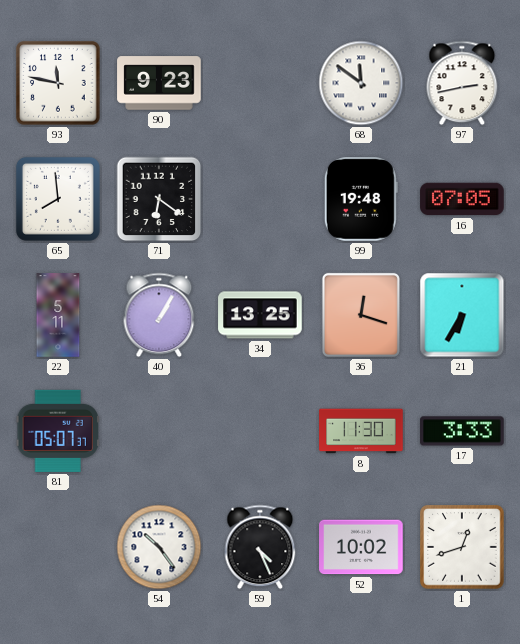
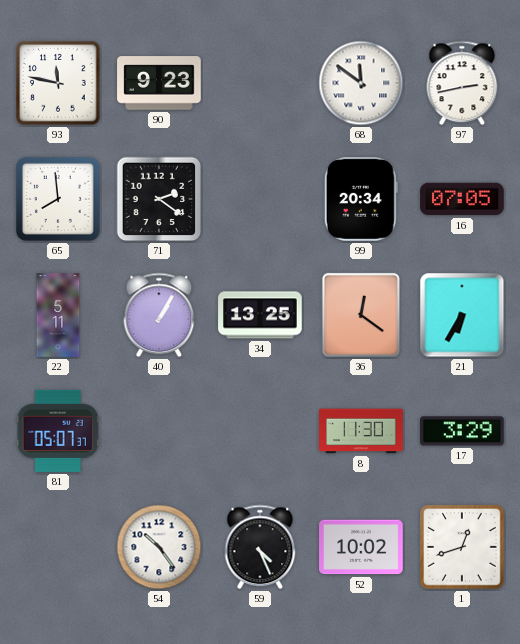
71: 6:21 -> 2:21
99: 19:48 -> 20:34
36: 12:18 -> 12:21
17: 3:33 -> 3:29
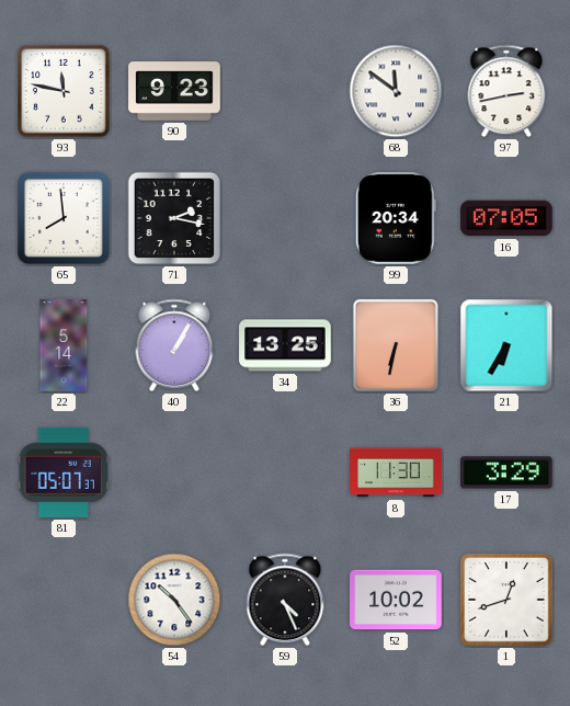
71: 2:21 -> 2:17
22: 5:11 -> 5:14
36: 12:21 -> 6:32
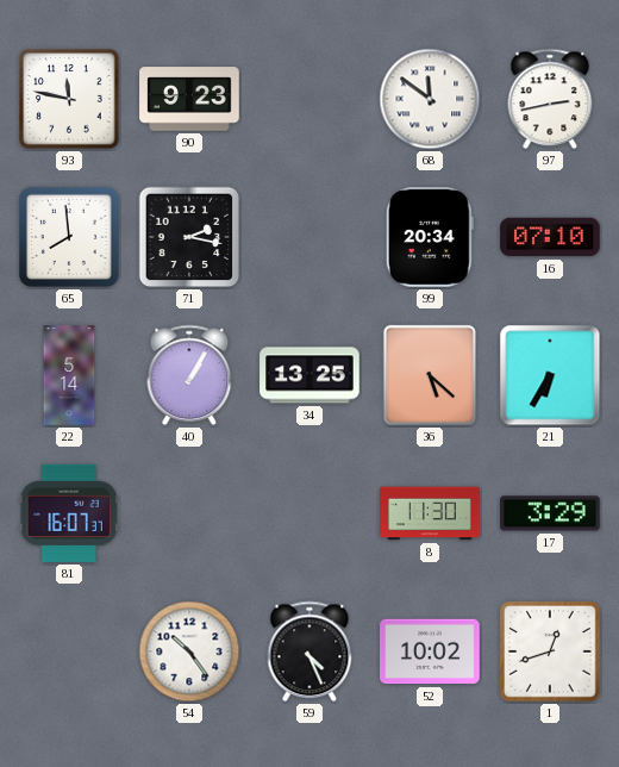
16: 07:05 -> 07:10
36: 6:32 -> 5:22
81: 05:07 -> 16:07
